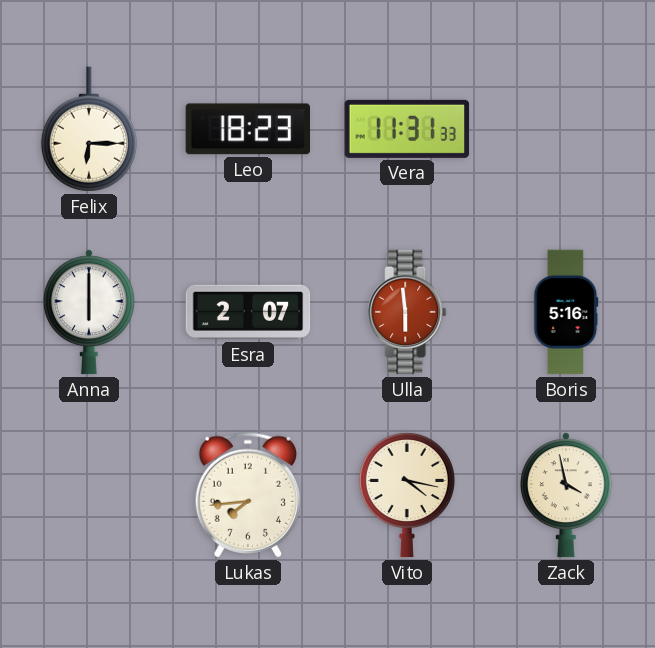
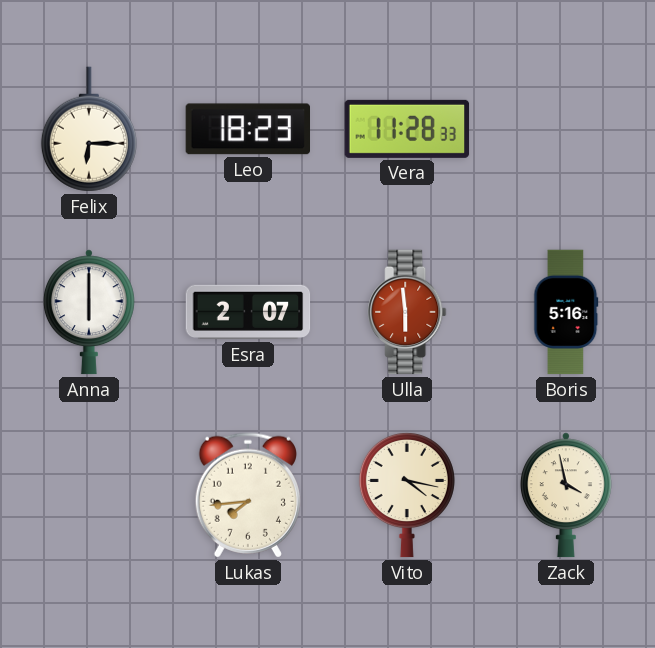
Vera: 11:31 -> 11:28
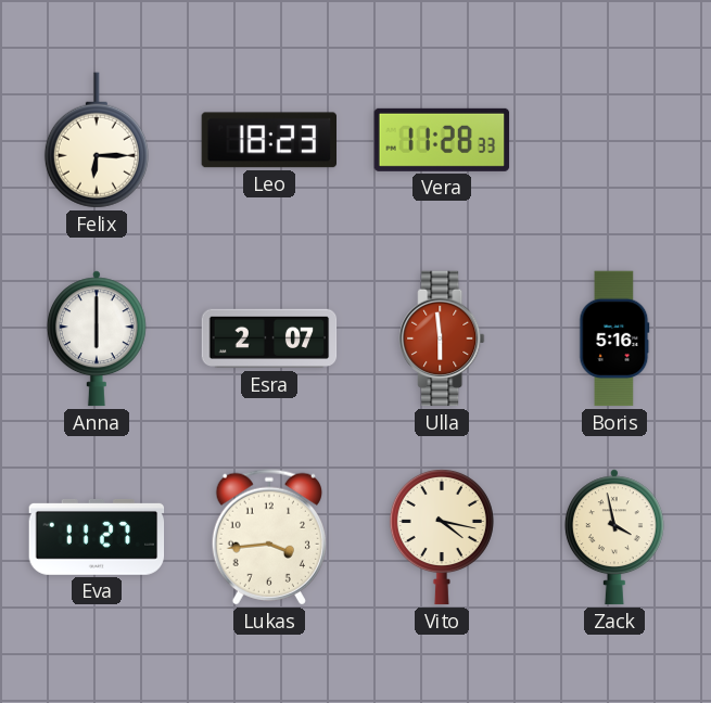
Eva: none -> 11:27
Lukas: 7:44 -> 3:44
